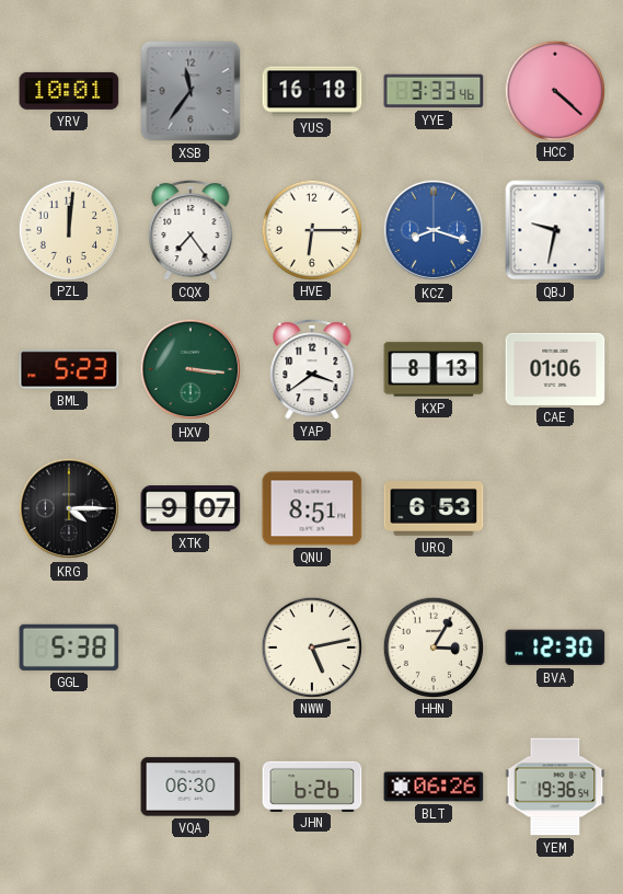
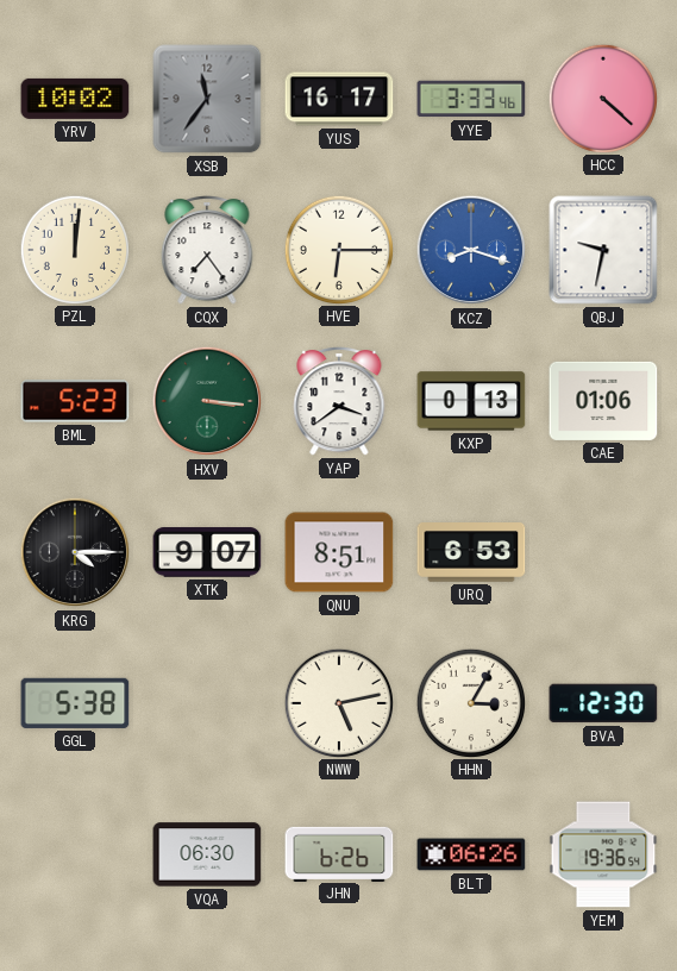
YRV: 10:01 -> 10:02
YUS: 16:18 -> 16:17
KXP: 8:13 -> 0:13
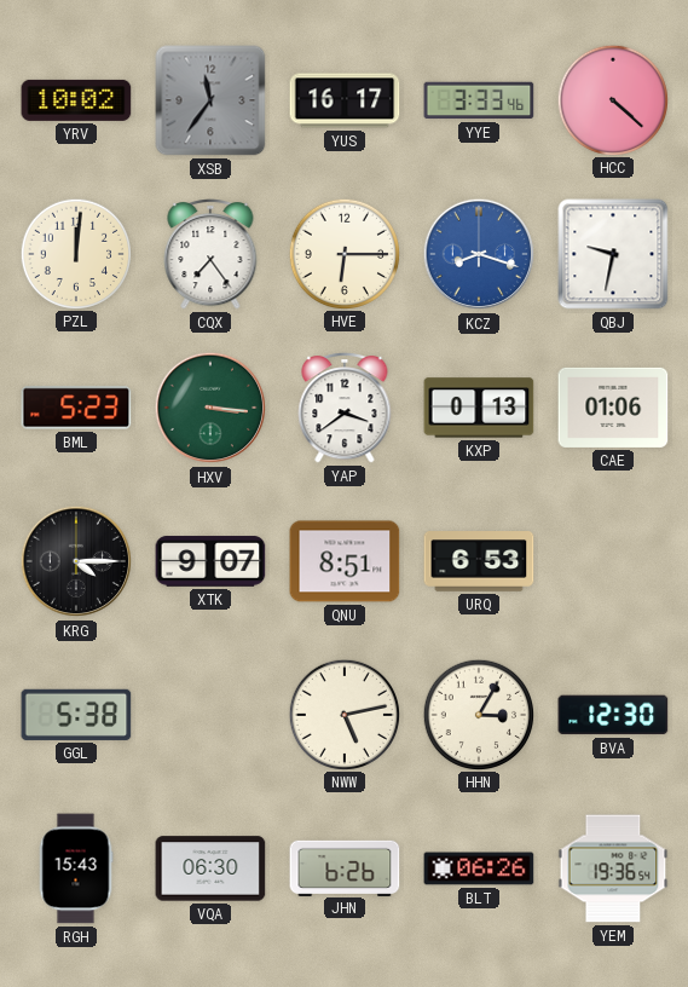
RGH: none -> 15:43
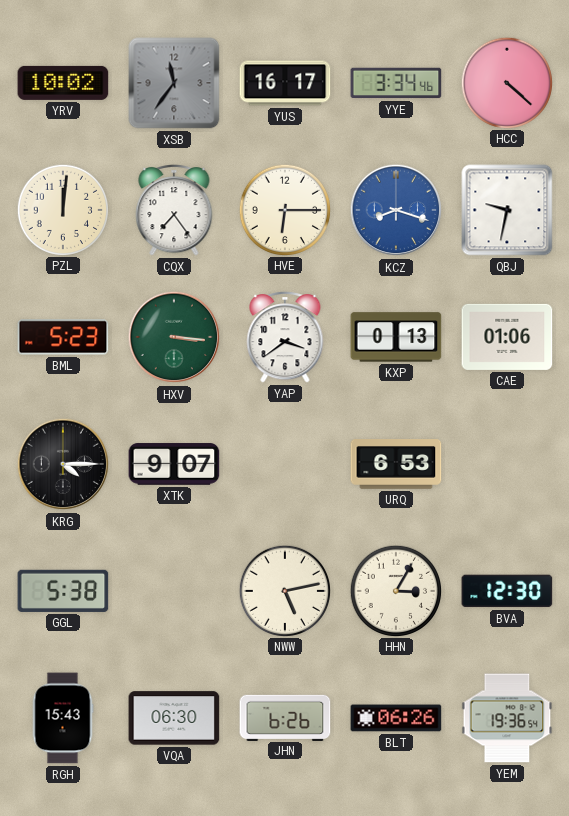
YYE: 3:33 -> 3:34
QNU: 8:51 -> none
